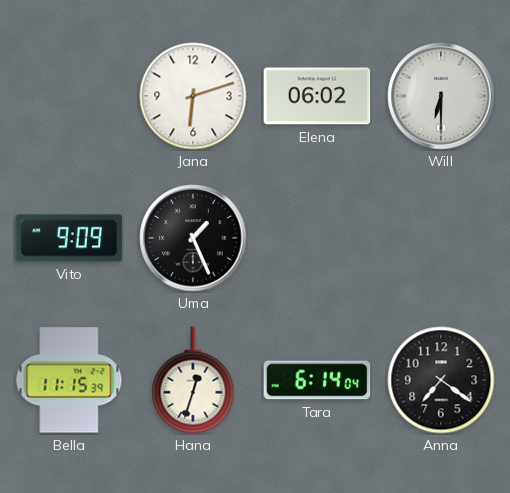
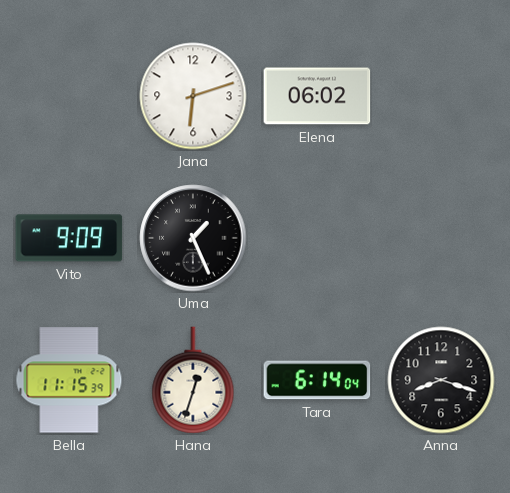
Will: 6:30 -> none
Anna: 7:21 -> 8:18
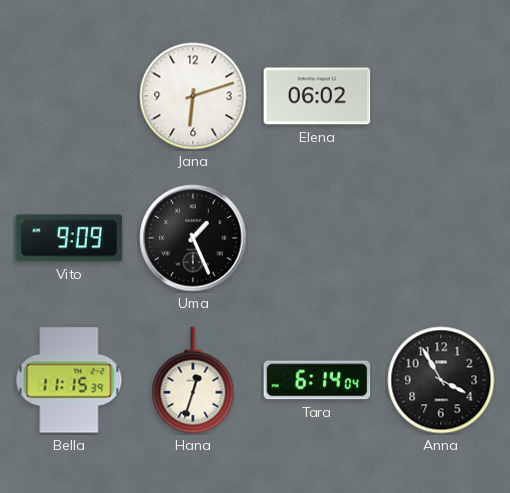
Anna: 8:18 -> 3:55
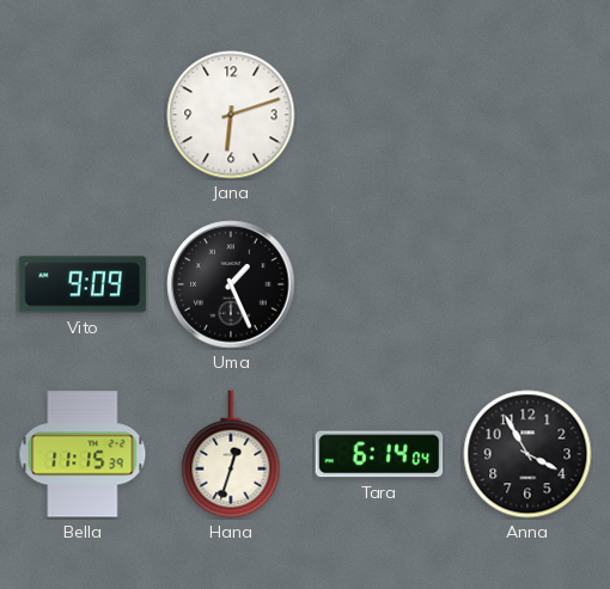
Elena: 06:02 -> none
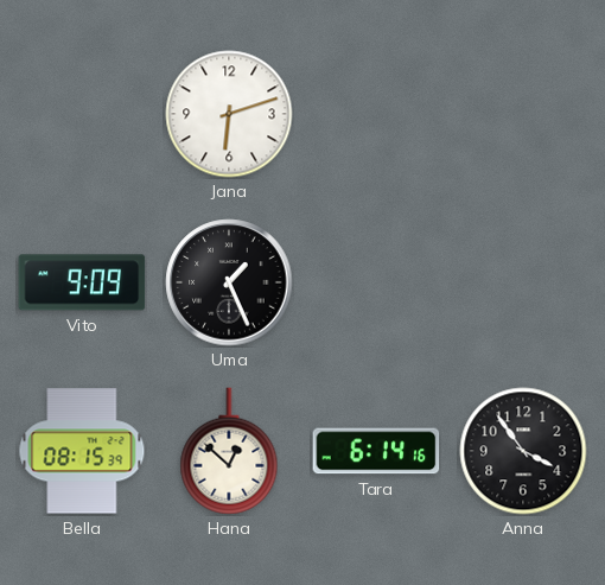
Bella: 11:15 -> 08:15
Hana: 12:33 -> 12:52
Tara: 6:14:04 -> 6:14:16
Anna: 3:55 -> 3:54
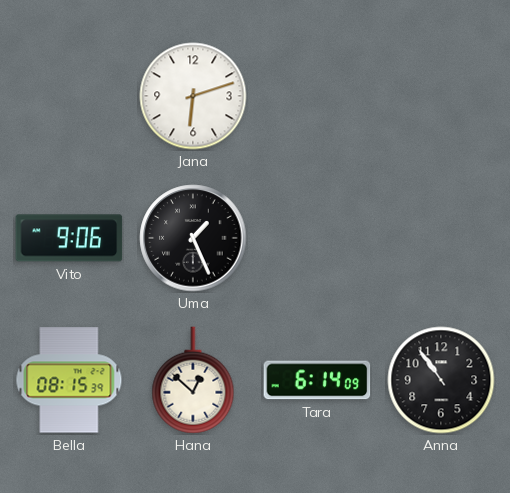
Vito: 9:09 -> 9:06
Tara: 6:14:16 -> 6:14:09
Anna: 3:54 -> 10:54
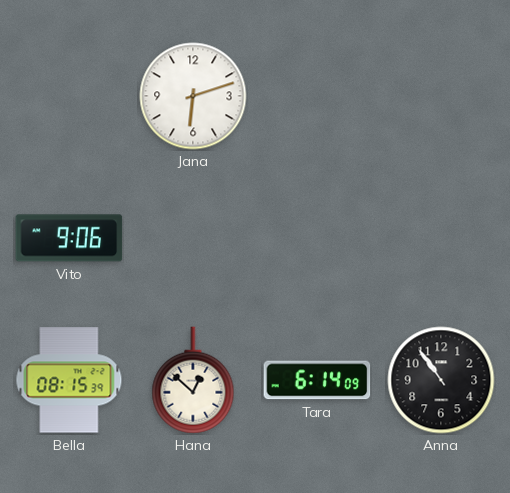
Uma: 1:26 -> none
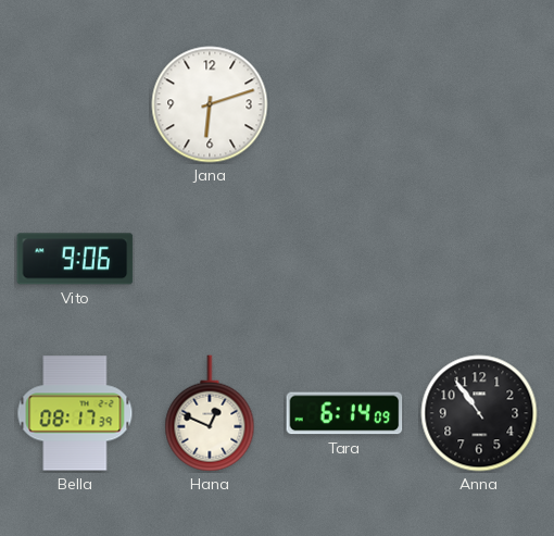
Bella: 08:15 -> 08:17
Hana: 12:52 -> 12:49
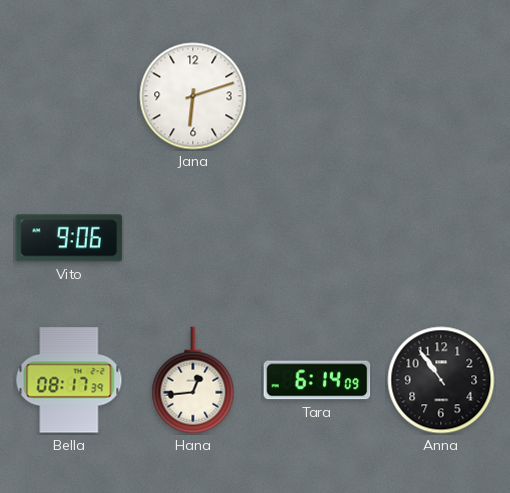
Hana: 12:49 -> 12:44
